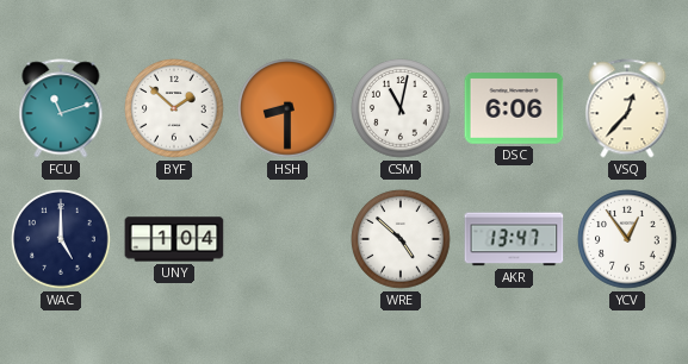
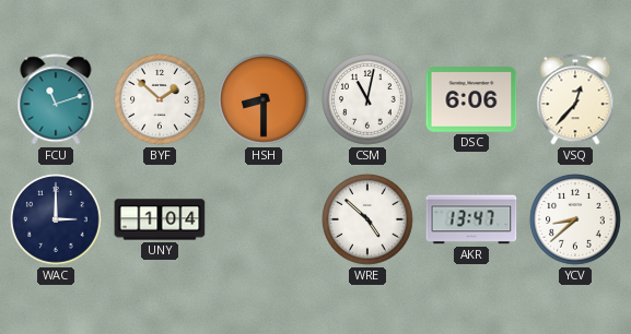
WAC: 5:00 -> 3:00
YCV: 12:54 -> 8:38
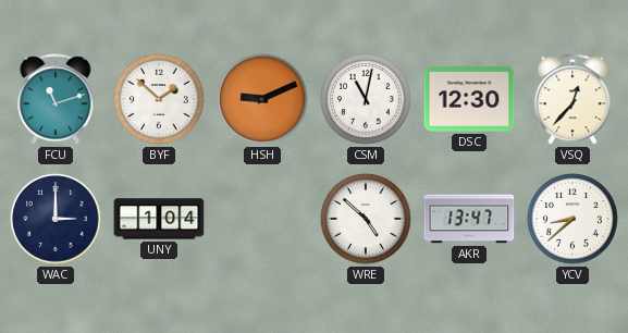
HSH: 8:30 -> 9:11
DSC: 6:06 -> 12:30
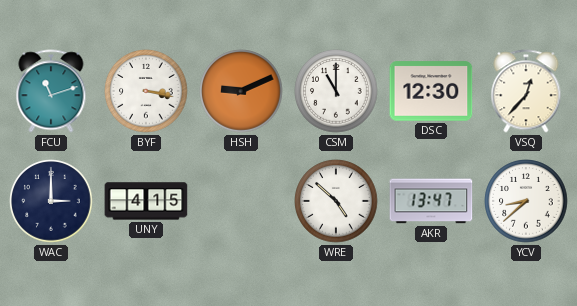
BYF: 1:52 -> 3:17
CSM: 11:02 -> 11:00
UNY: 1:04 -> 4:15
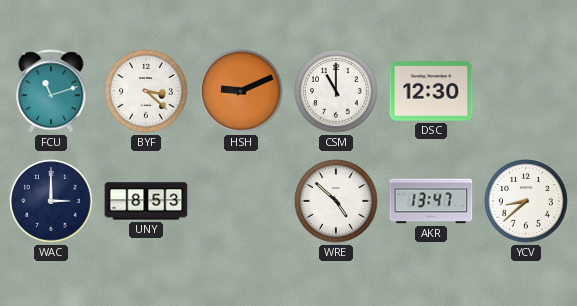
BYF: 3:17 -> 3:22
VSQ: 12:37 -> none
UNY: 4:15 -> 8:53
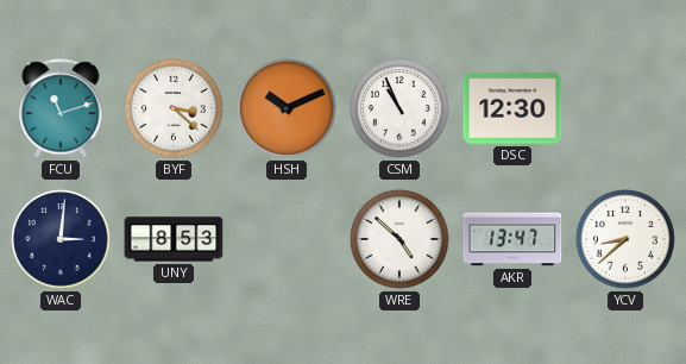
HSH: 9:11 -> 10:11
CSM: 11:00 -> 10:56
WAC: 3:00 -> 3:01
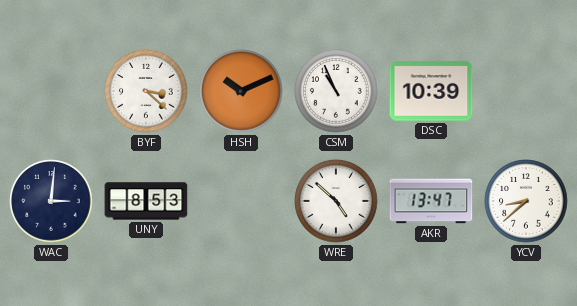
FCU: 11:12 -> none
DSC: 12:30 -> 10:39
